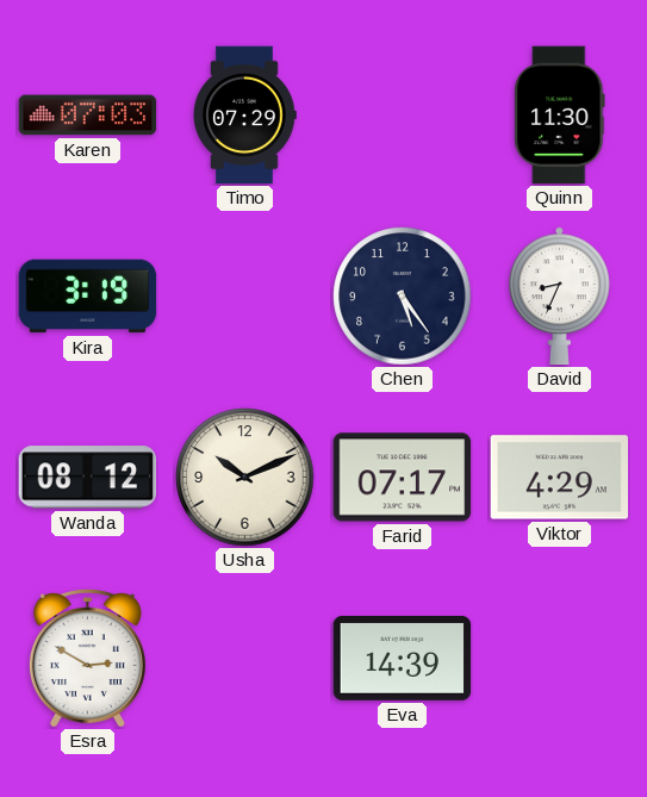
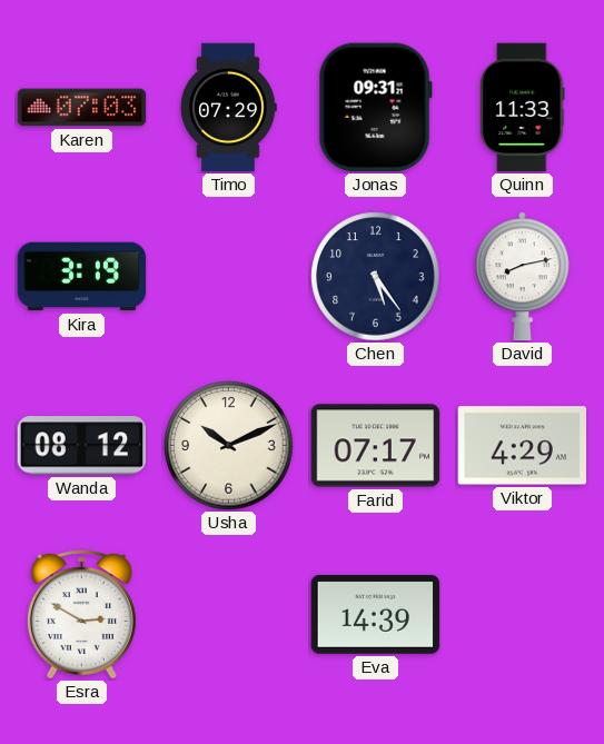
Jonas: none -> 09:31
Quinn: 11:30 -> 11:33
David: 8:34 -> 8:13
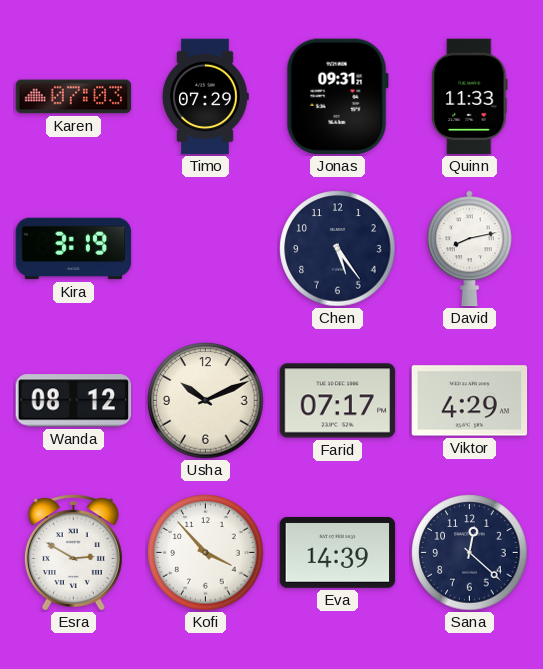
Kofi: none -> 3:53
Sana: none -> 12:22
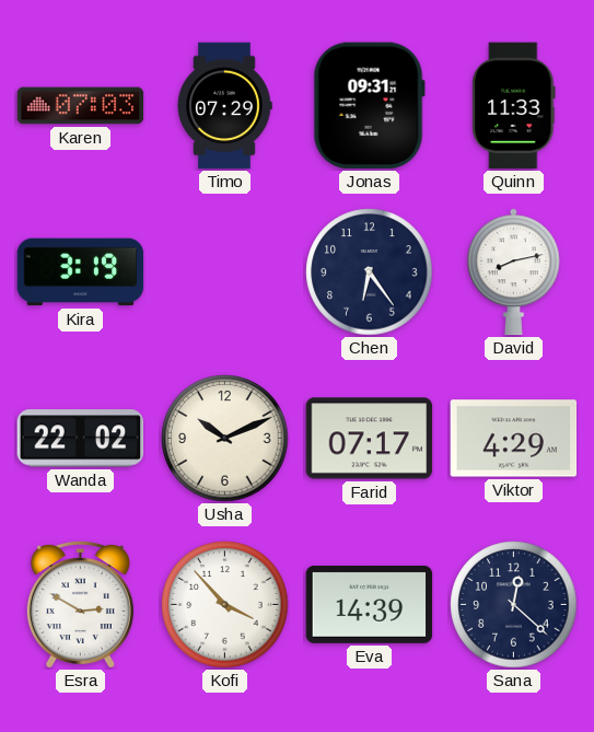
Chen: 5:24 -> 6:24
Wanda: 08:12 -> 22:02
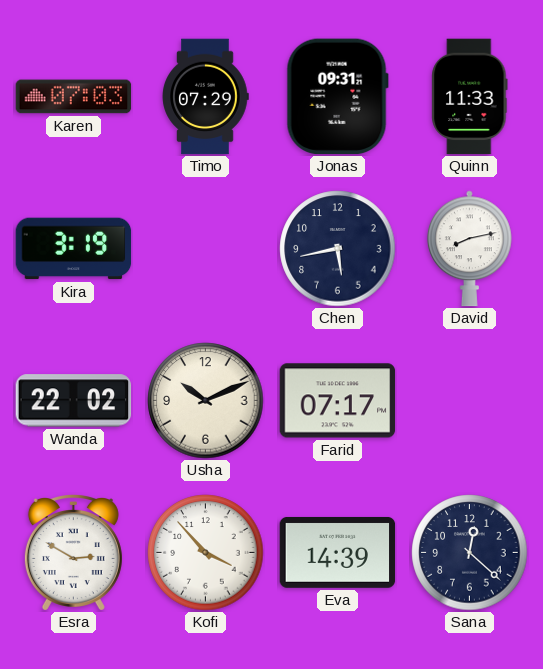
Chen: 6:24 -> 5:43
Viktor: 4:29 -> none
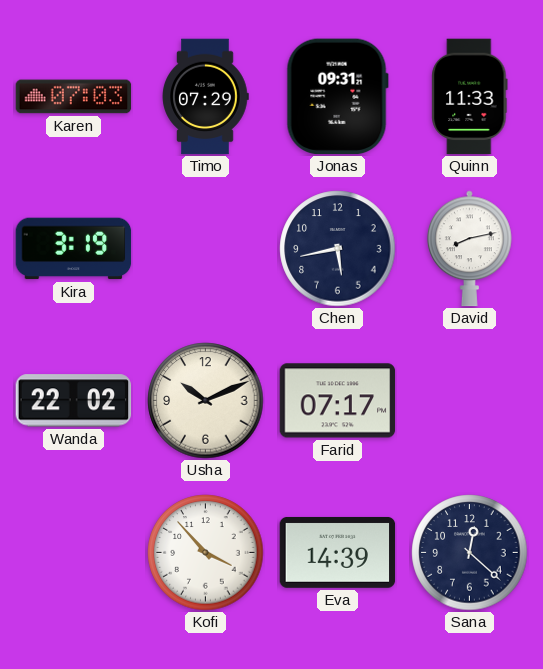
Esra: 2:50 -> none
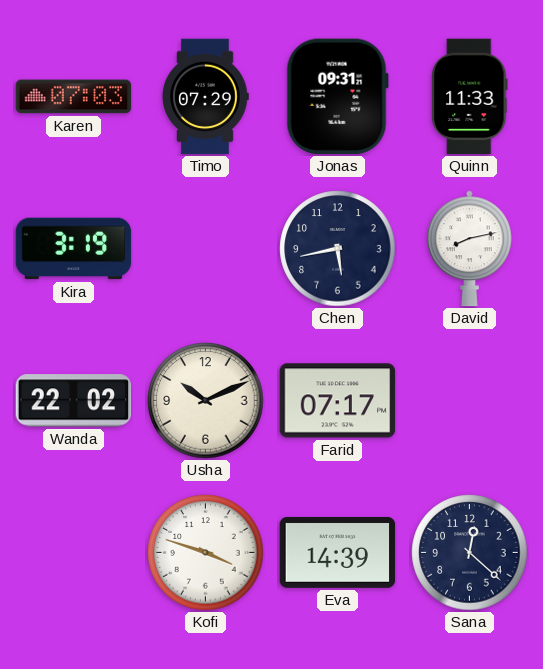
Kofi: 3:53 -> 3:48
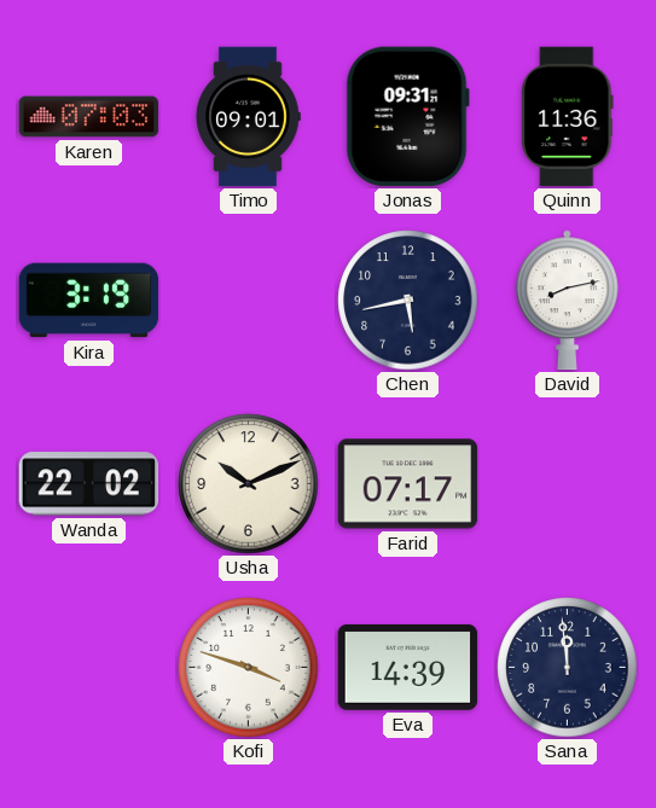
Timo: 07:29 -> 09:01
Quinn: 11:33 -> 11:36
Sana: 12:22 -> 11:59
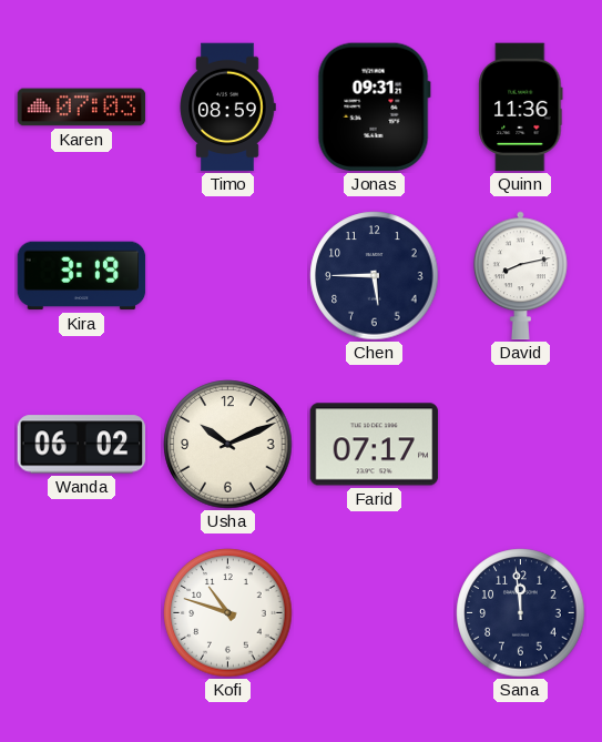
Timo: 09:01 -> 08:59
Chen: 5:43 -> 5:45
Wanda: 22:02 -> 06:02
Kofi: 3:48 -> 10:48
Eva: 14:39 -> none
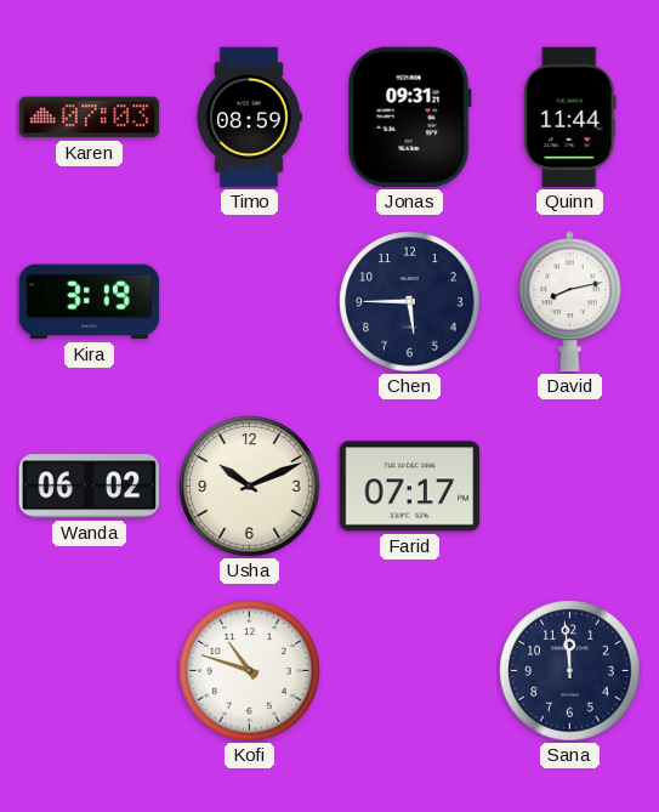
Quinn: 11:36 -> 11:44
